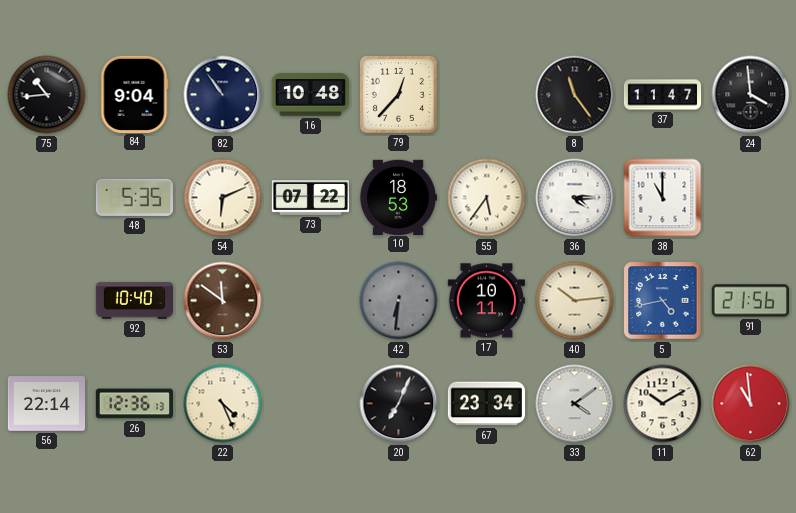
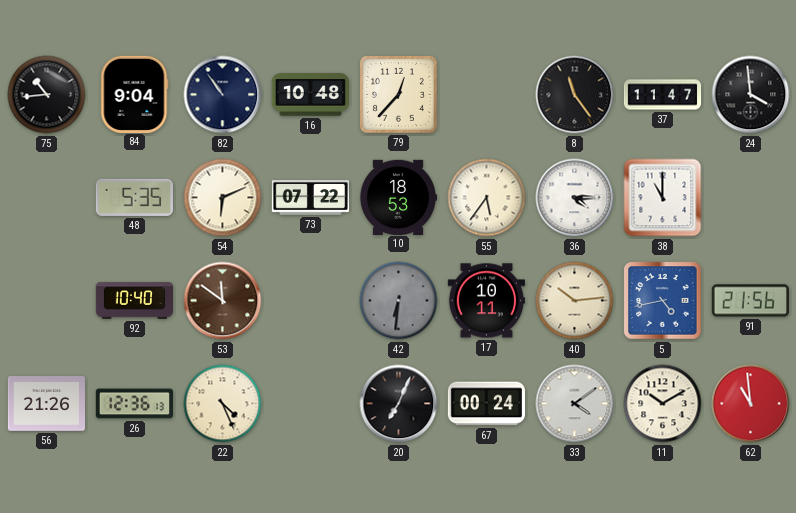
56: 22:14 -> 21:26
67: 23:34 -> 00:24
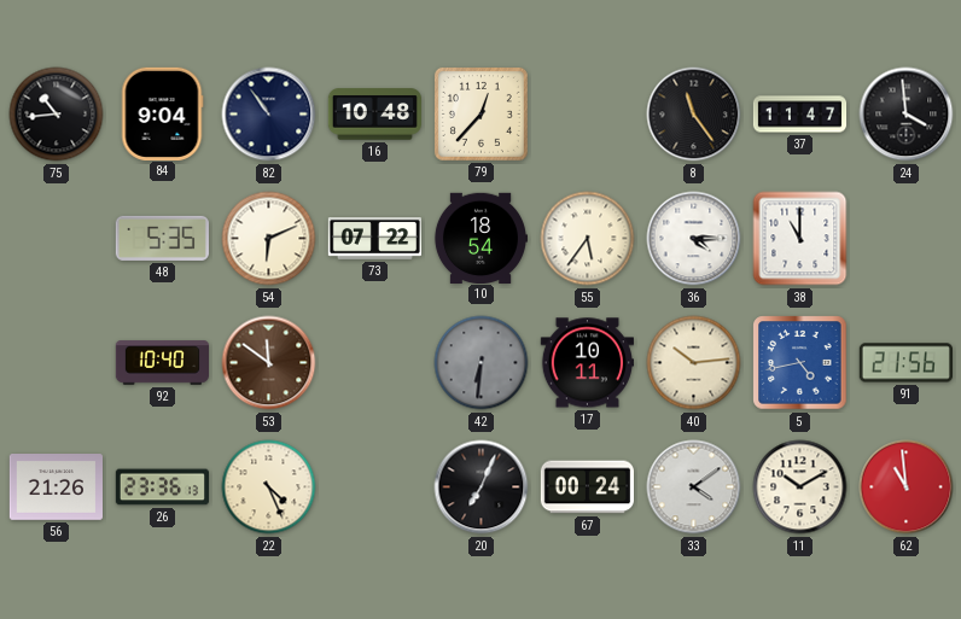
10: 18:53 -> 18:54
26: 12:36 -> 23:36
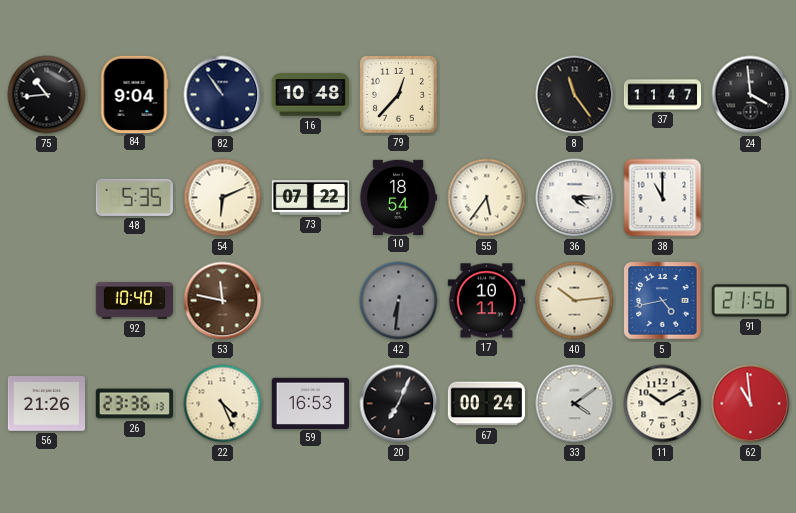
53: 11:51 -> 11:47
59: none -> 16:53
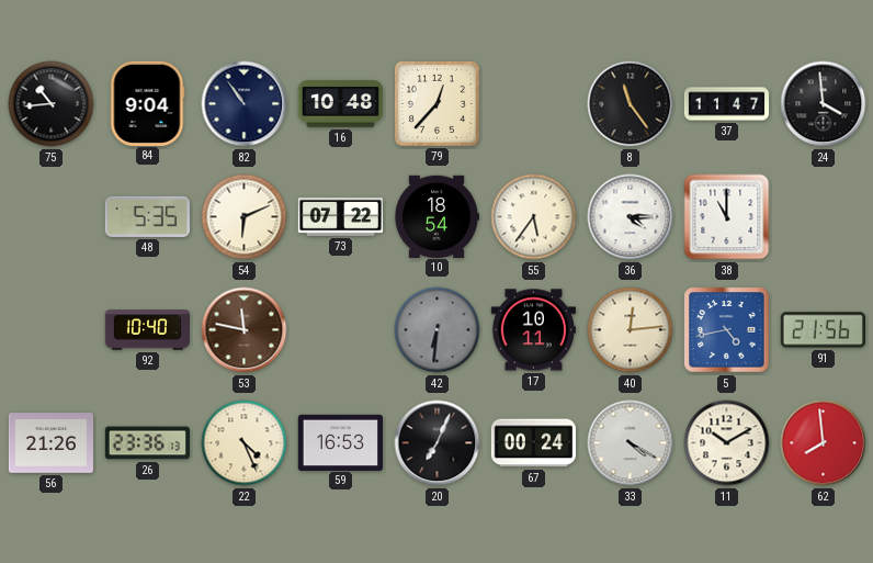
40: 10:14 -> 12:14
33: 4:09 -> 4:20
62: 10:59 -> 7:59
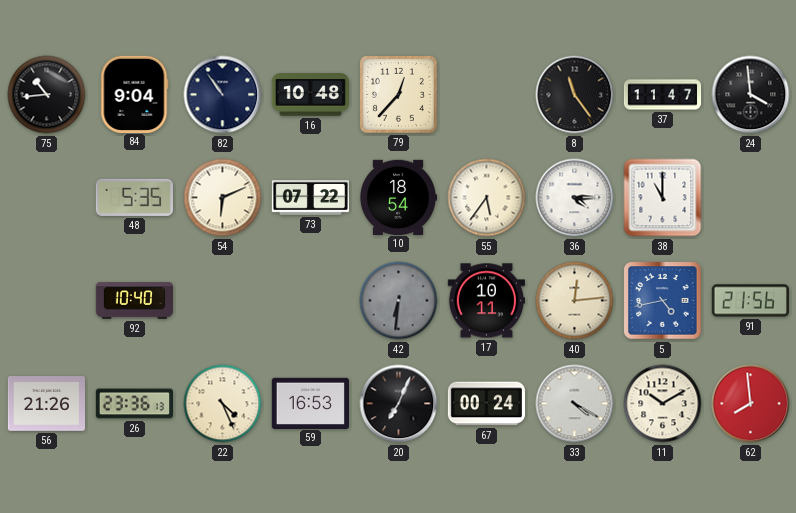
53: 11:47 -> none
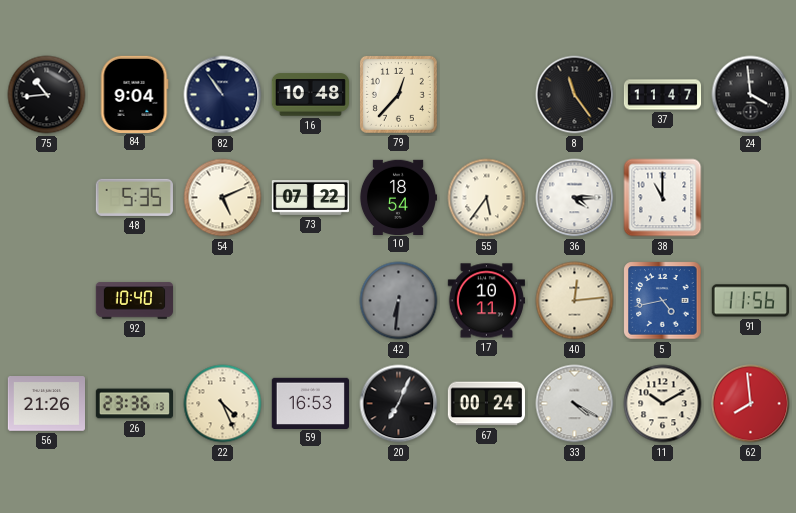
54: 6:11 -> 5:11
91: 21:56 -> 11:56
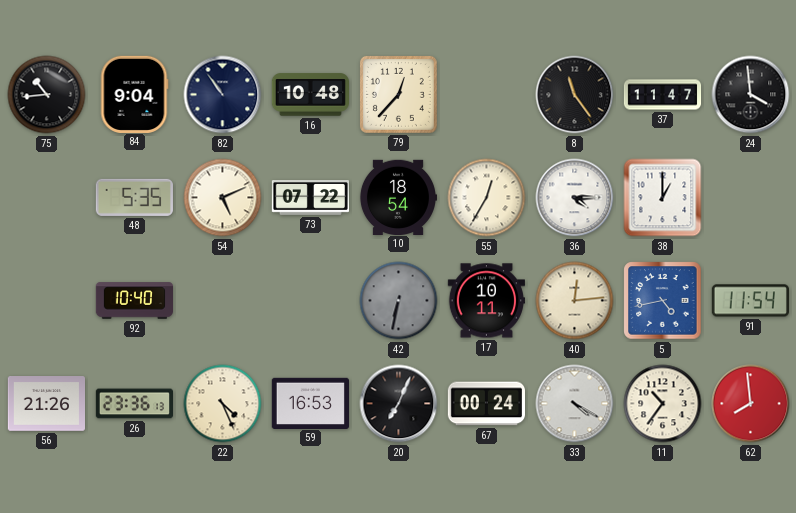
55: 5:36 -> 12:35
38: 11:00 -> 1:00
42: 6:31 -> 6:32
91: 11:56 -> 11:54
11: 10:10 -> 10:36
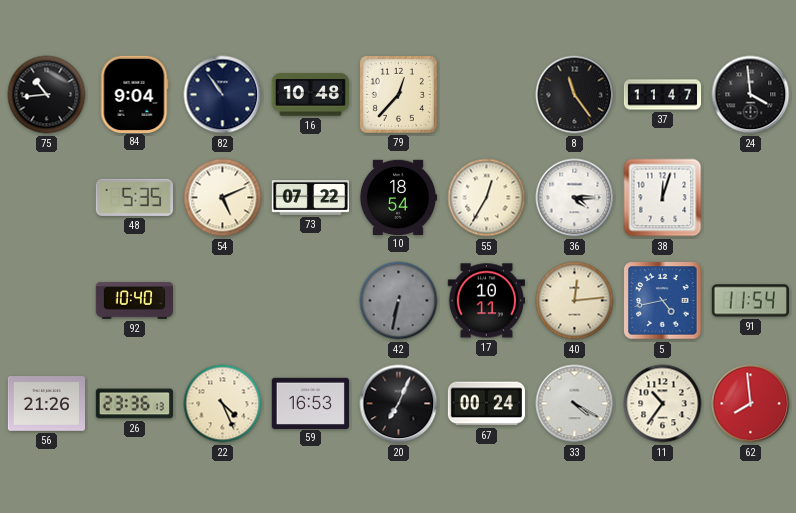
38: 1:00 -> 12:03
